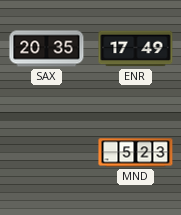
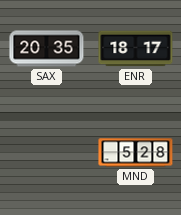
ENR: 17:49 -> 18:17
MND: 5:23 -> 5:28
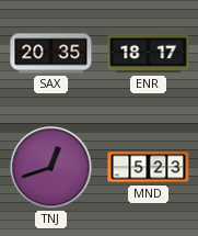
TNJ: none -> 12:42
MND: 5:28 -> 5:23
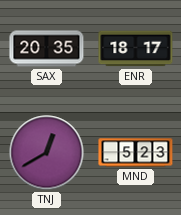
TNJ: 12:42 -> 12:40
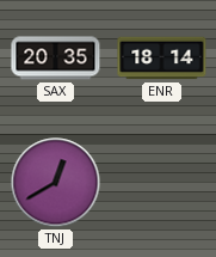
ENR: 18:17 -> 18:14
MND: 5:23 -> none
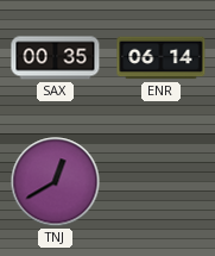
SAX: 20:35 -> 00:35
ENR: 18:14 -> 06:14
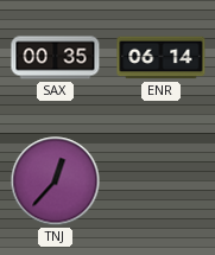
TNJ: 12:40 -> 12:37
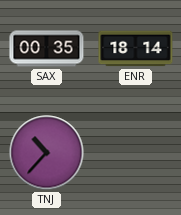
ENR: 06:14 -> 18:14
TNJ: 12:37 -> 10:37
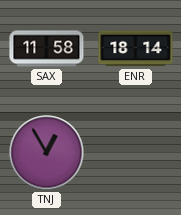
SAX: 00:35 -> 11:58
TNJ: 10:37 -> 12:55
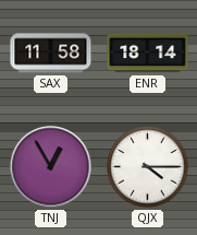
QJX: none -> 4:15
